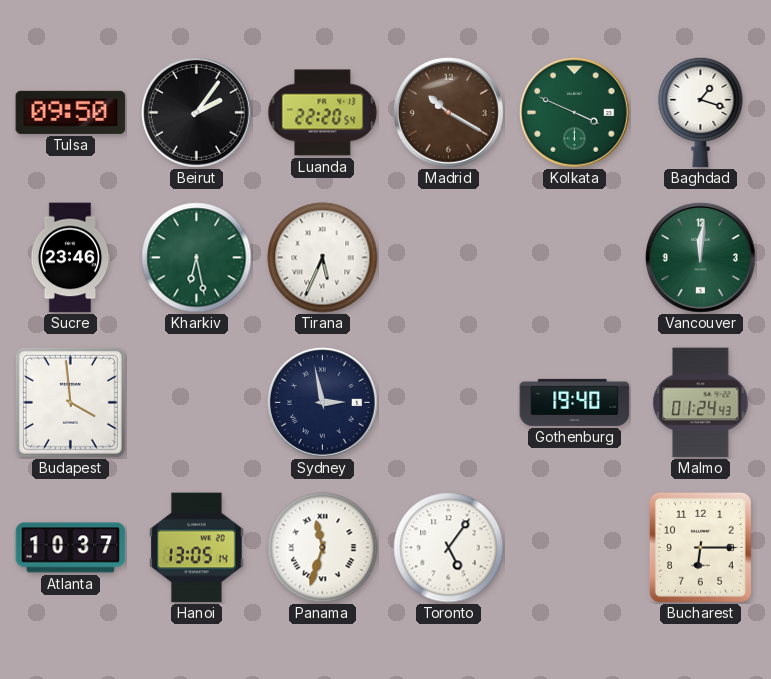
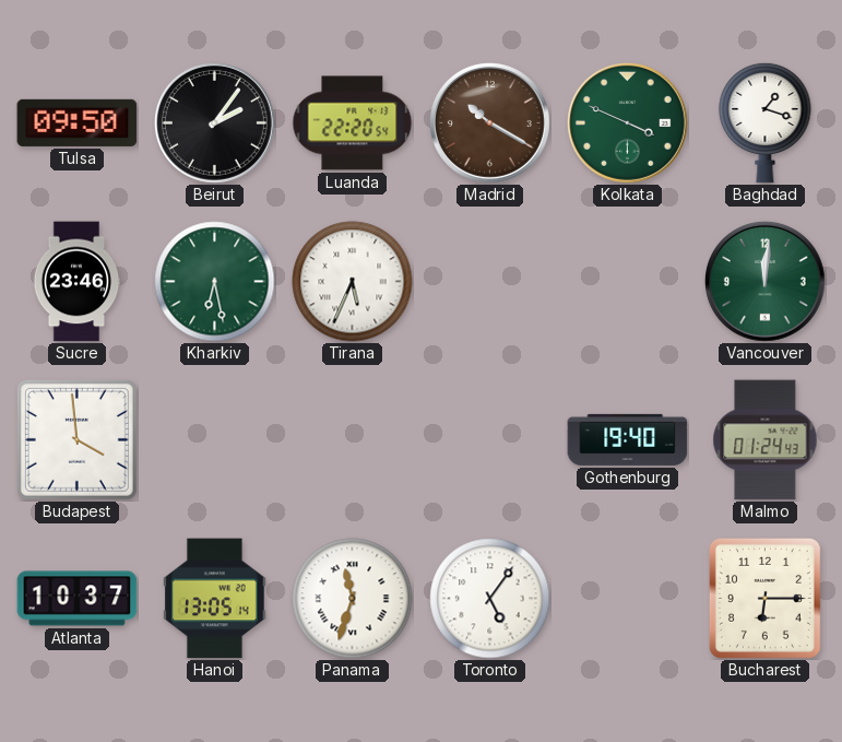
Sydney: 2:58 -> none
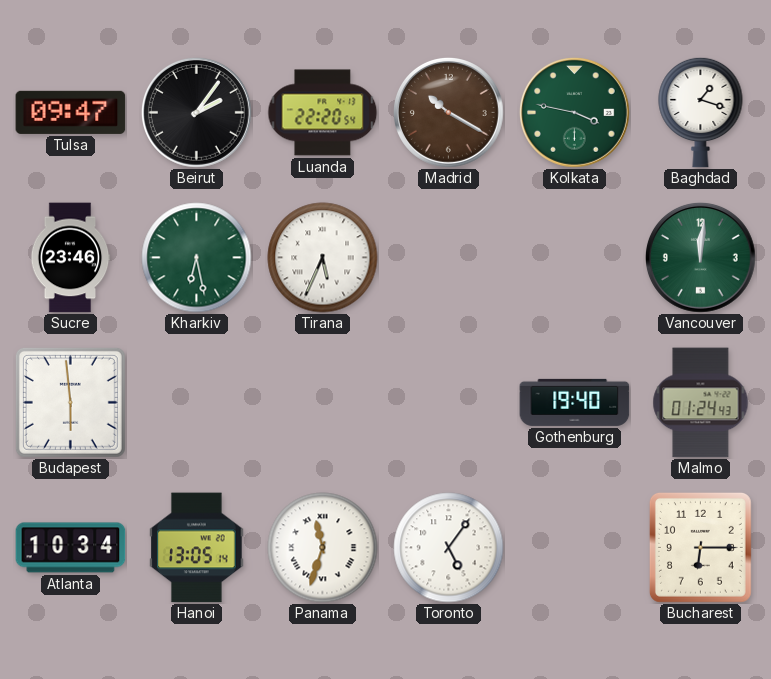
Tulsa: 09:50 -> 09:47
Kolkata: 3:49 -> 3:47
Budapest: 3:59 -> 5:59
Atlanta: 10:37 -> 10:34
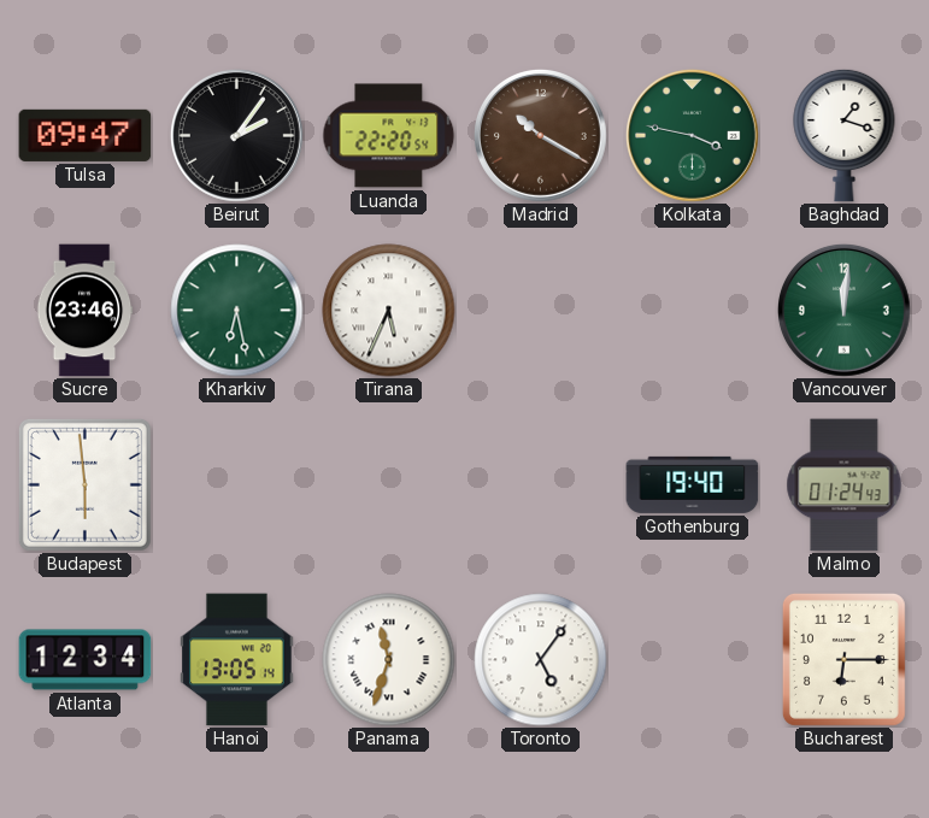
Atlanta: 10:34 -> 12:34
